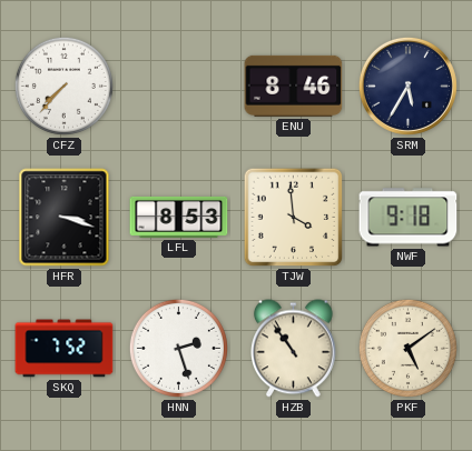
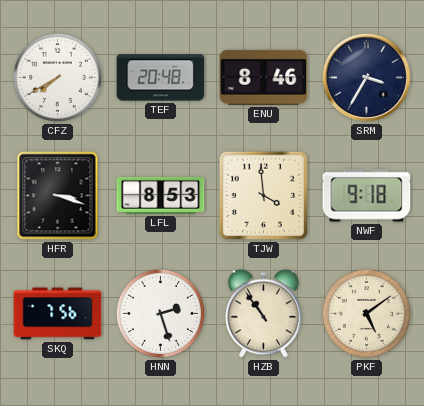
CFZ: 7:37 -> 7:40
TEF: none -> 20:48
SRM: 5:35 -> 3:35
SKQ: 7:52 -> 7:56
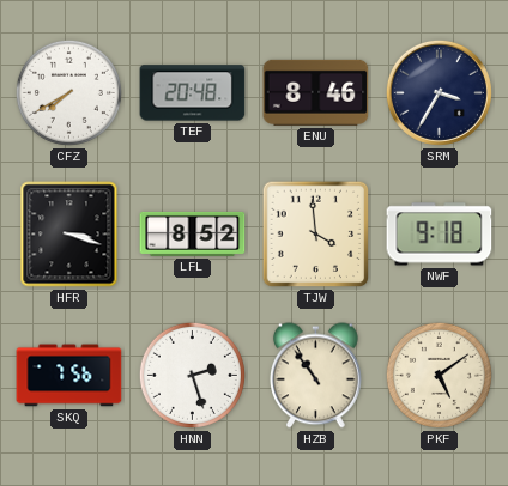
LFL: 8:53 -> 8:52
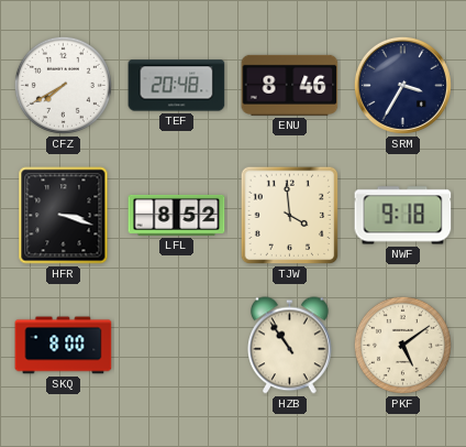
SKQ: 7:56 -> 8:00
HNN: 2:27 -> none
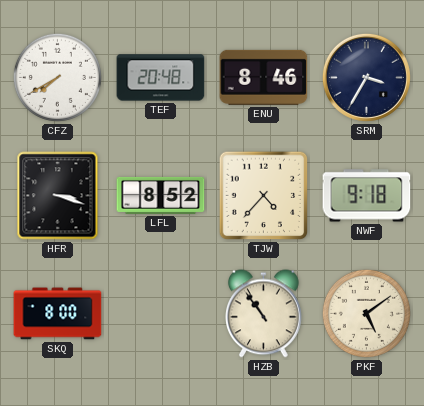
TJW: 3:59 -> 4:37
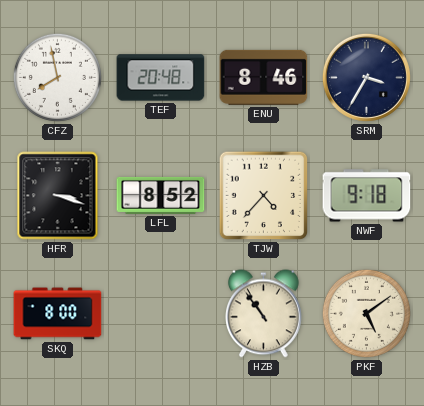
CFZ: 7:40 -> 7:58
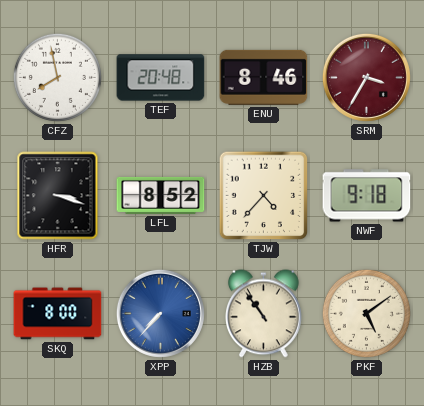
SRM dial: navy -> burgundy
XPP: none -> 7:37
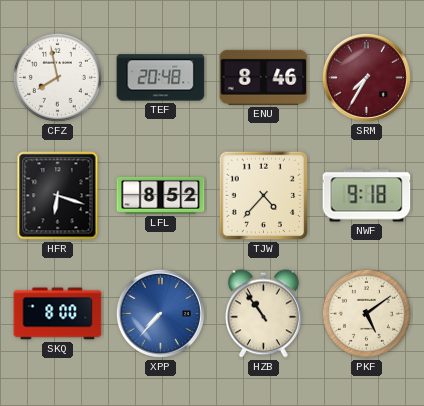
SRM: 3:35 -> 7:35
HFR: 3:18 -> 6:18
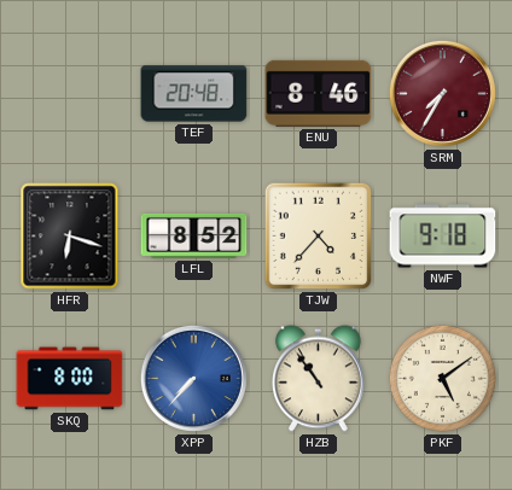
CFZ: 7:58 -> none
